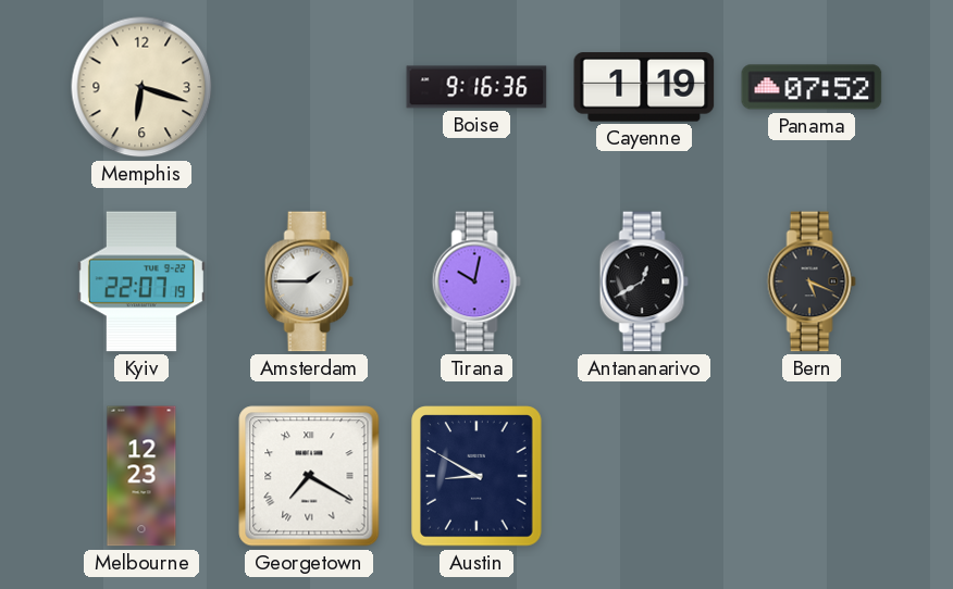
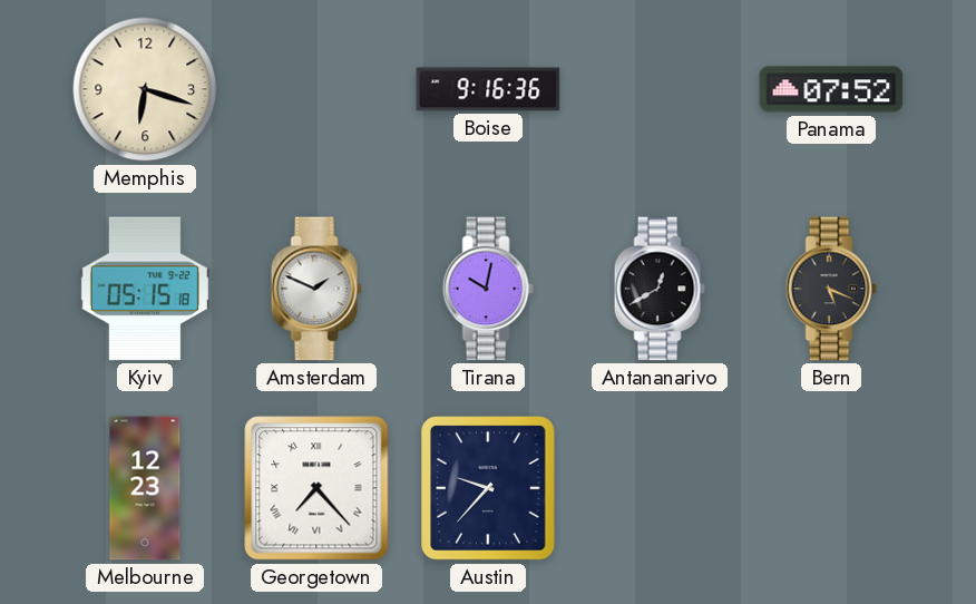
Cayenne: 1:19 -> none
Kyiv: 22:07 -> 05:15
Amsterdam: 1:45 -> 1:49
Georgetown: 7:20 -> 7:23
Austin: 8:50 -> 9:37
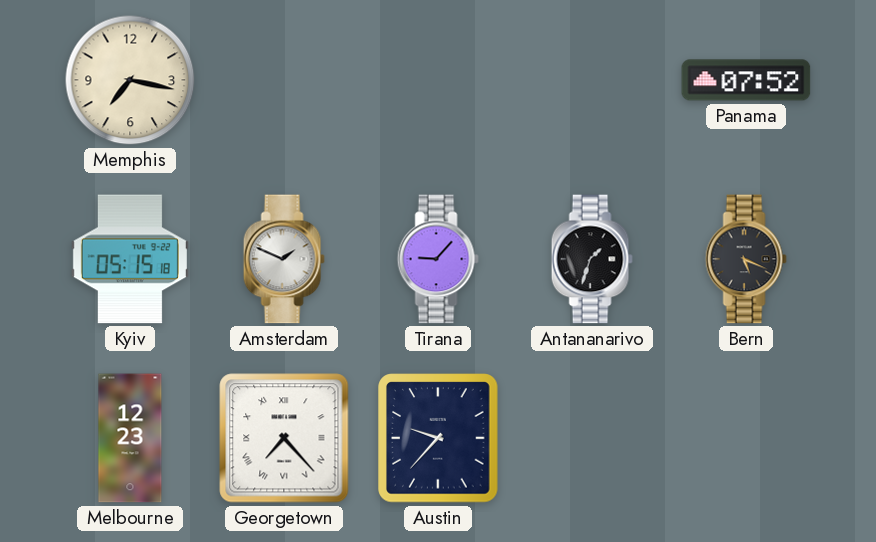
Memphis: 6:18 -> 7:17
Boise: 9:16 -> none
Tirana: 10:02 -> 9:07
Antananarivo: 12:40 -> 1:33
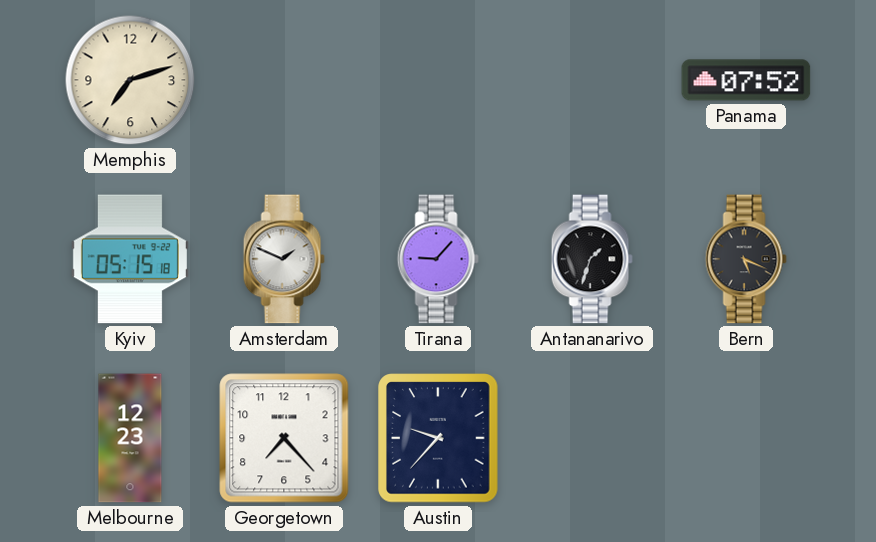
Memphis: 7:17 -> 7:12
Georgetown numerals: Roman -> Arabic
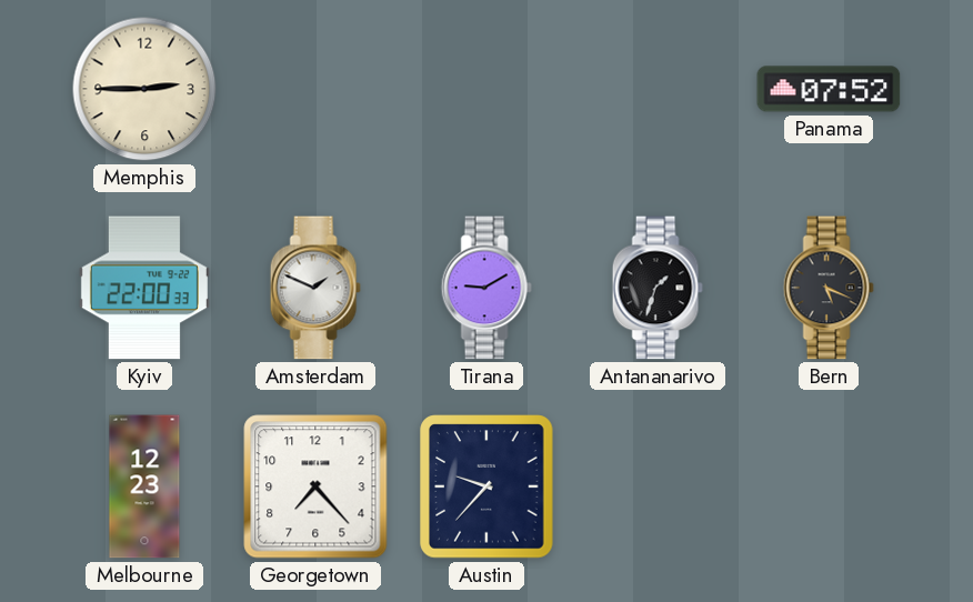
Memphis: 7:12 -> 2:45
Kyiv: 05:15 -> 22:00
Tirana: 9:07 -> 9:10
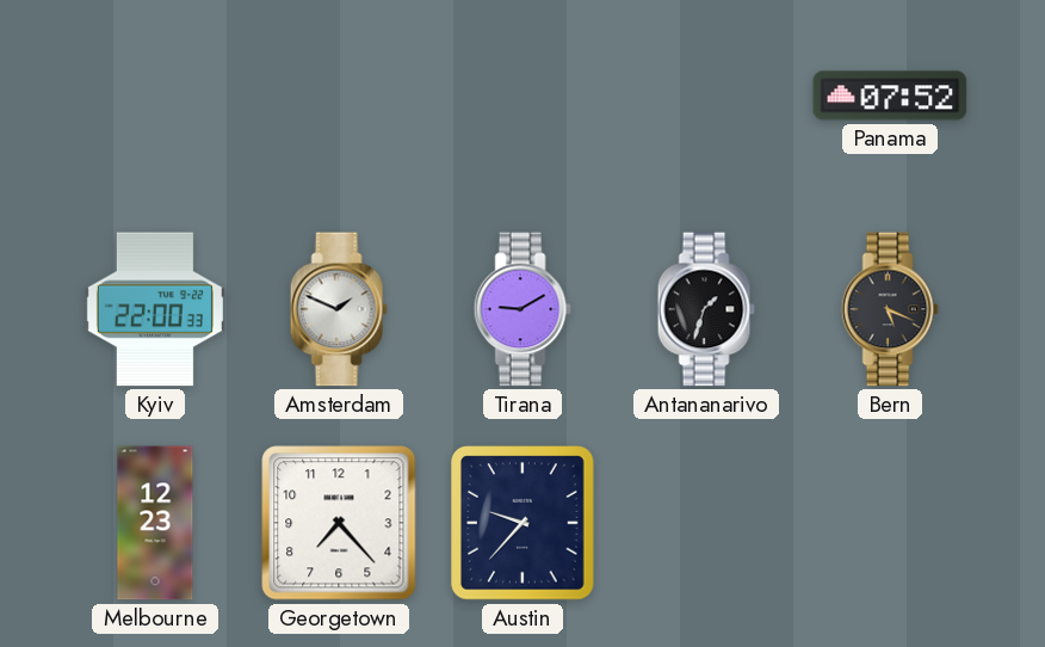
Memphis: 2:45 -> none
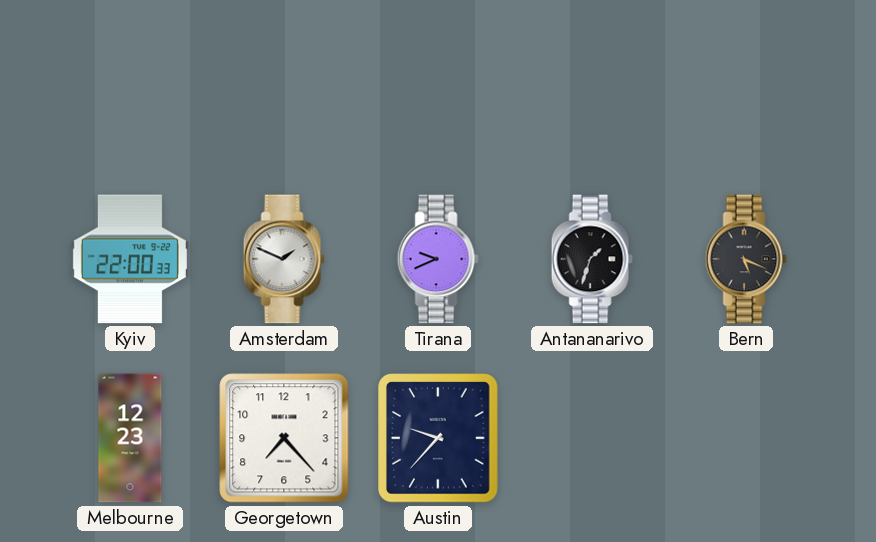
Panama: 07:52 -> none
Tirana: 9:10 -> 9:41
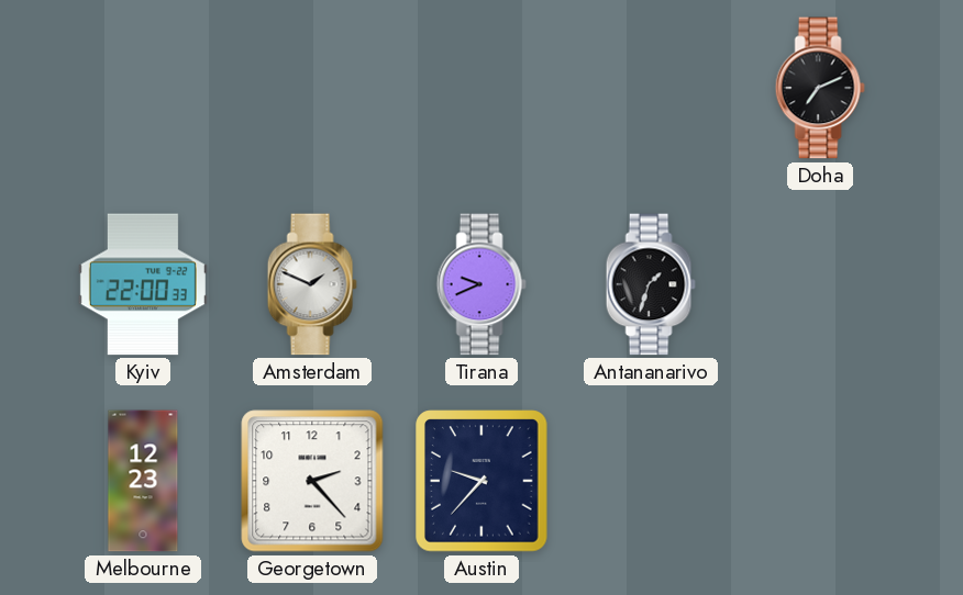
Doha: none -> 7:11
Bern: 5:19 -> none
Georgetown: 7:23 -> 2:23
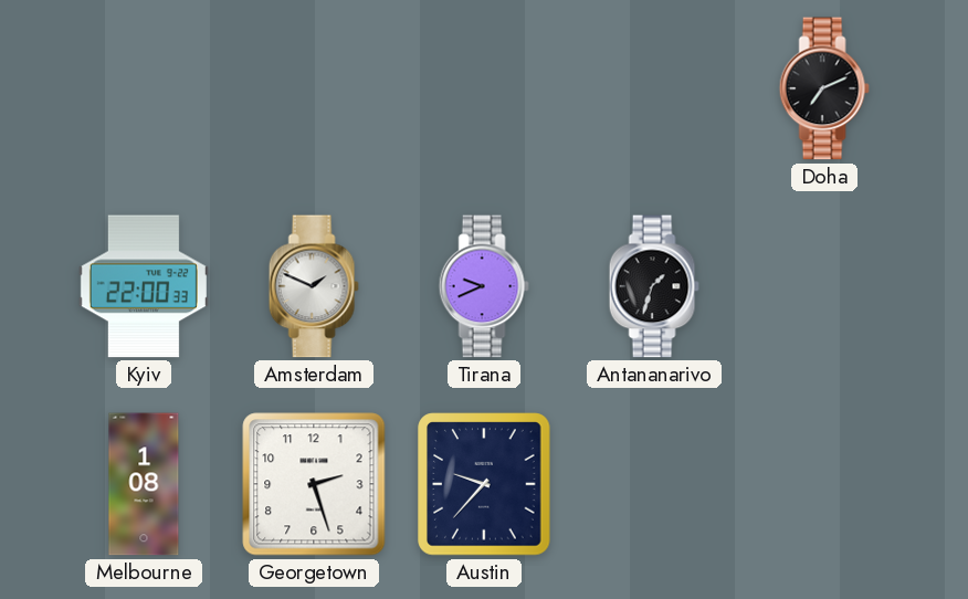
Melbourne: 12:23 -> 1:08
Georgetown: 2:23 -> 2:27
